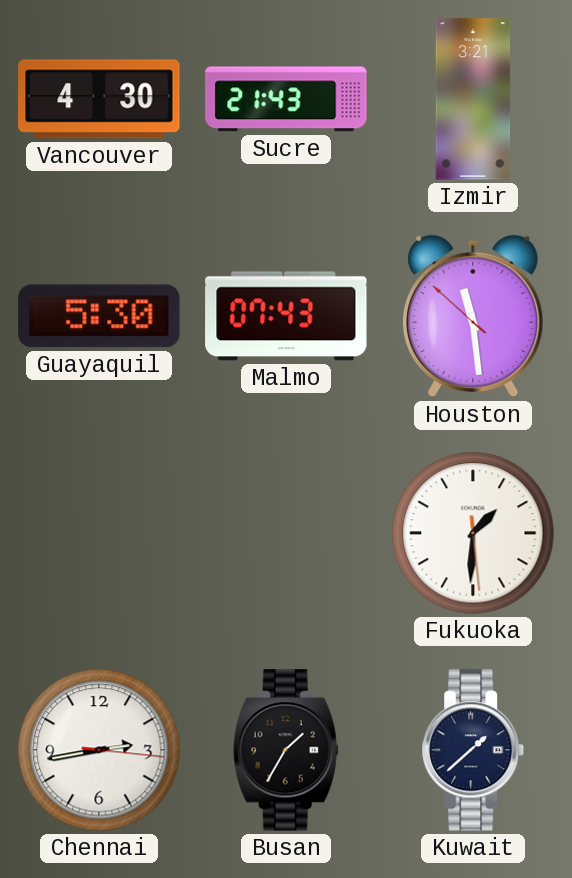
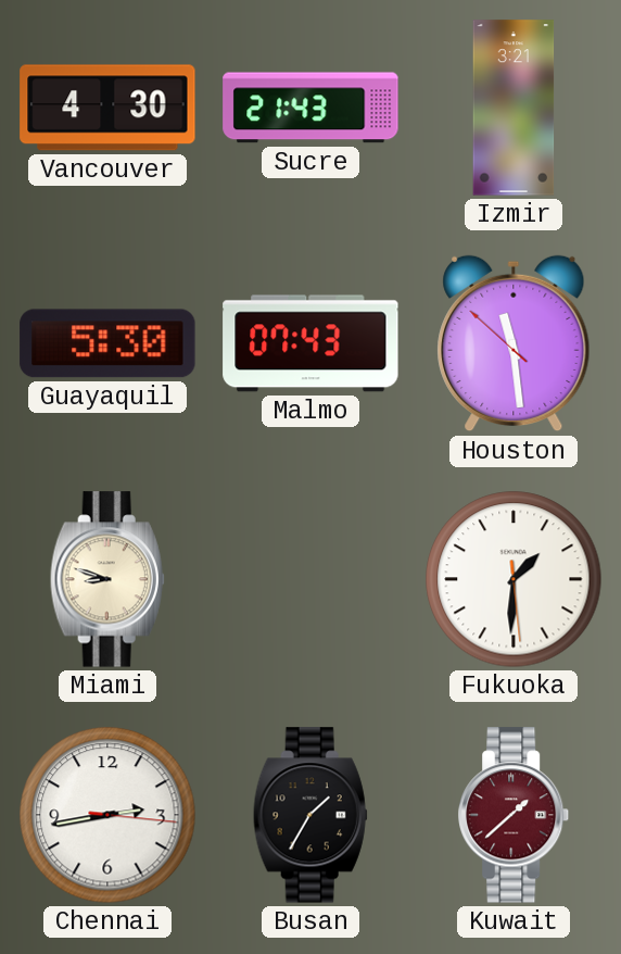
Miami: none -> 8:48
Kuwait dial: navy -> burgundy
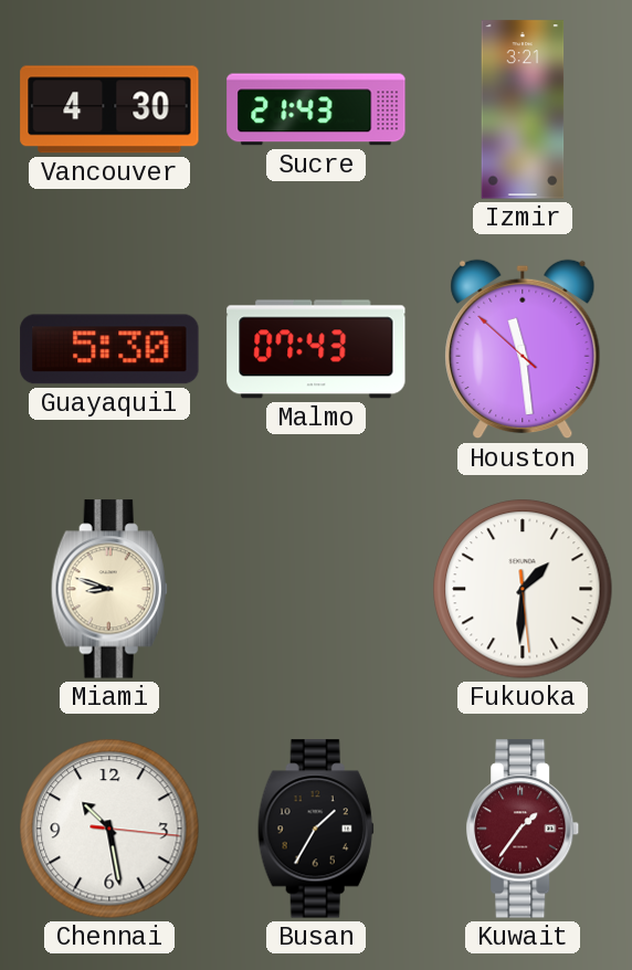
Chennai: 2:43 -> 10:28
Kuwait: 1:38 -> 1:36
